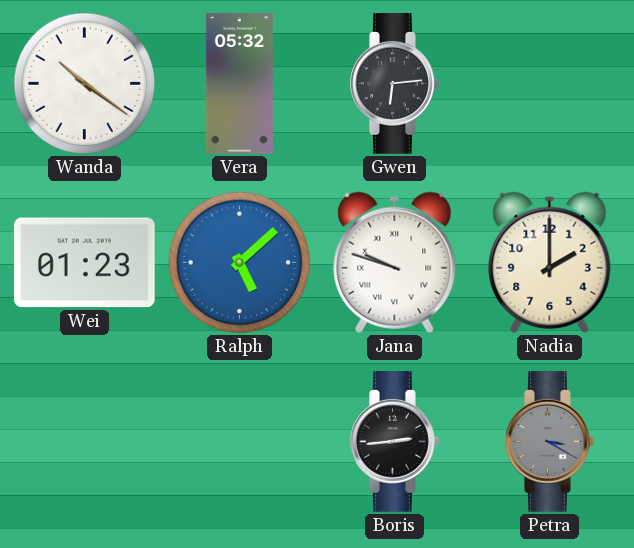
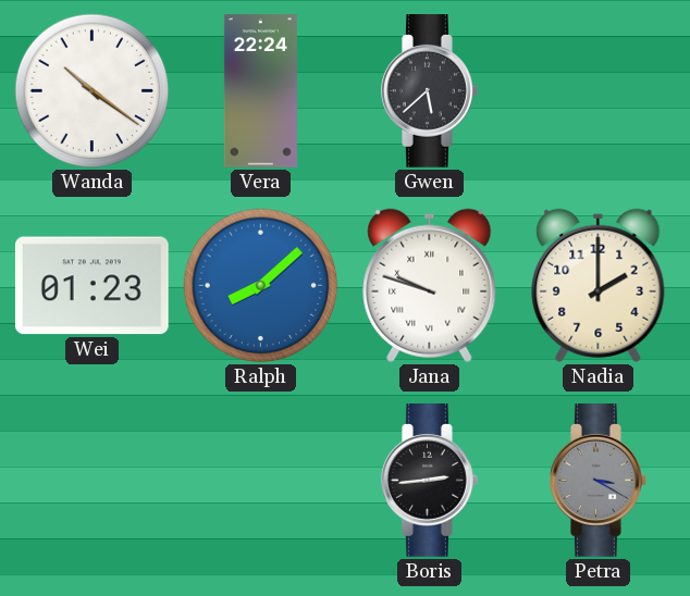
Vera: 05:32 -> 22:24
Gwen: 6:14 -> 5:38
Ralph: 5:08 -> 8:08
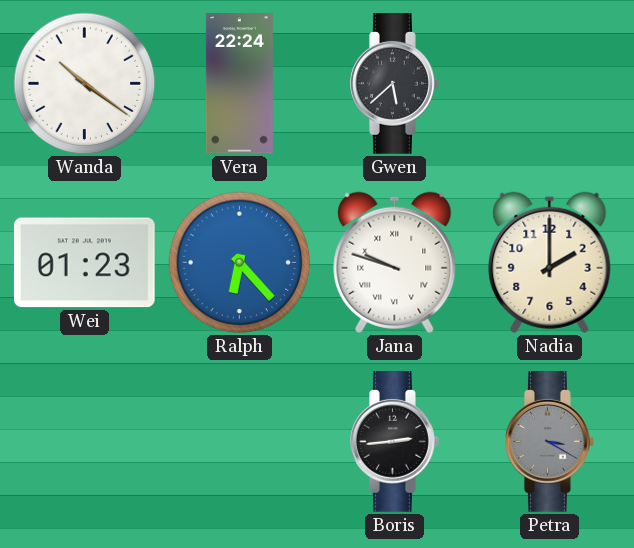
Ralph: 8:08 -> 6:23
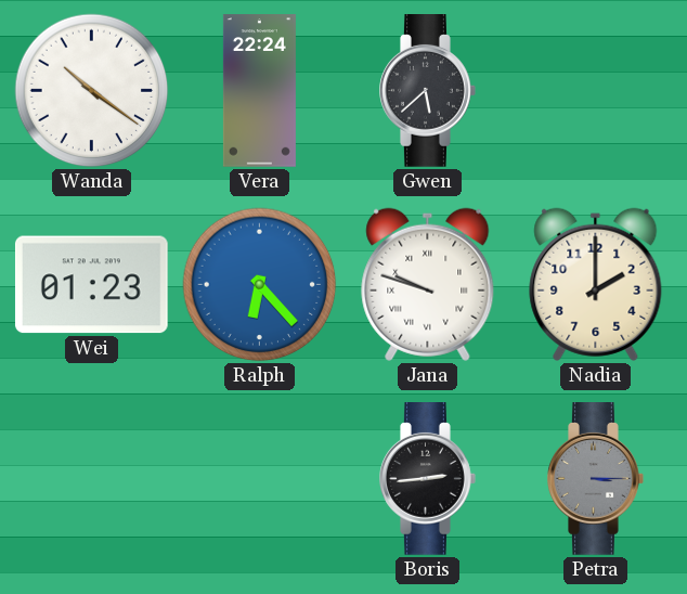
Petra: 3:20 -> 3:15
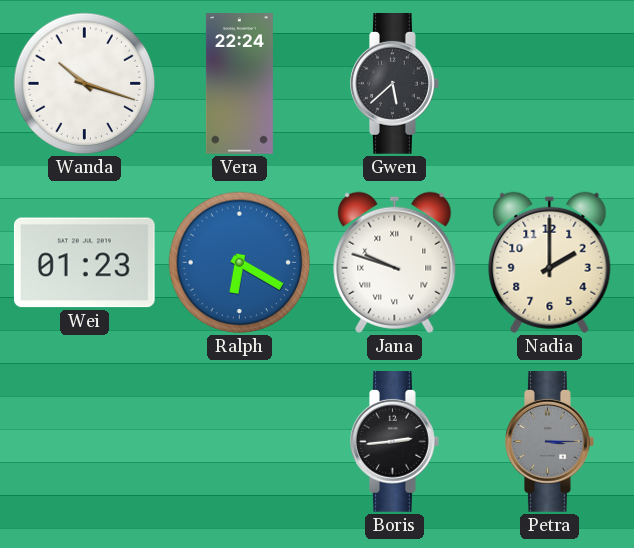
Wanda: 10:21 -> 10:18
Ralph: 6:23 -> 6:20
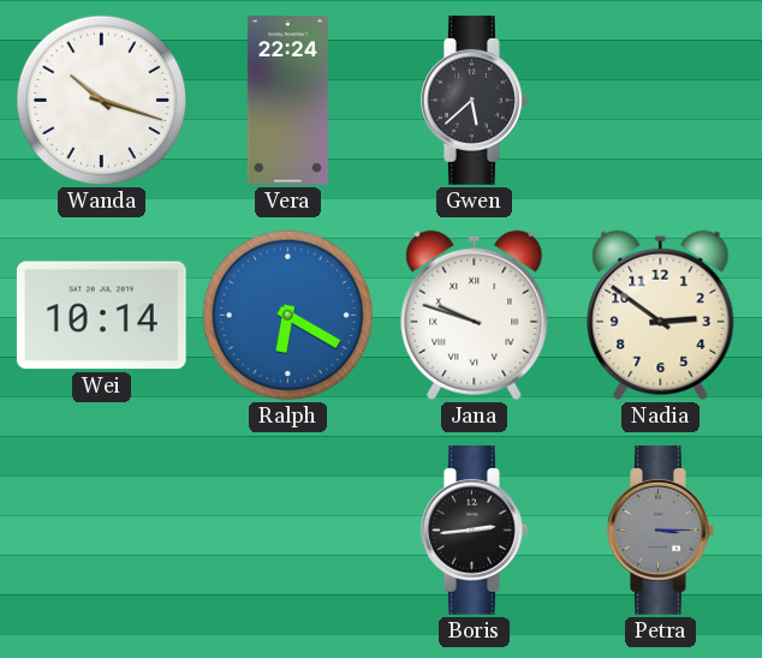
Wei: 01:23 -> 10:14
Nadia: 2:00 -> 2:51
